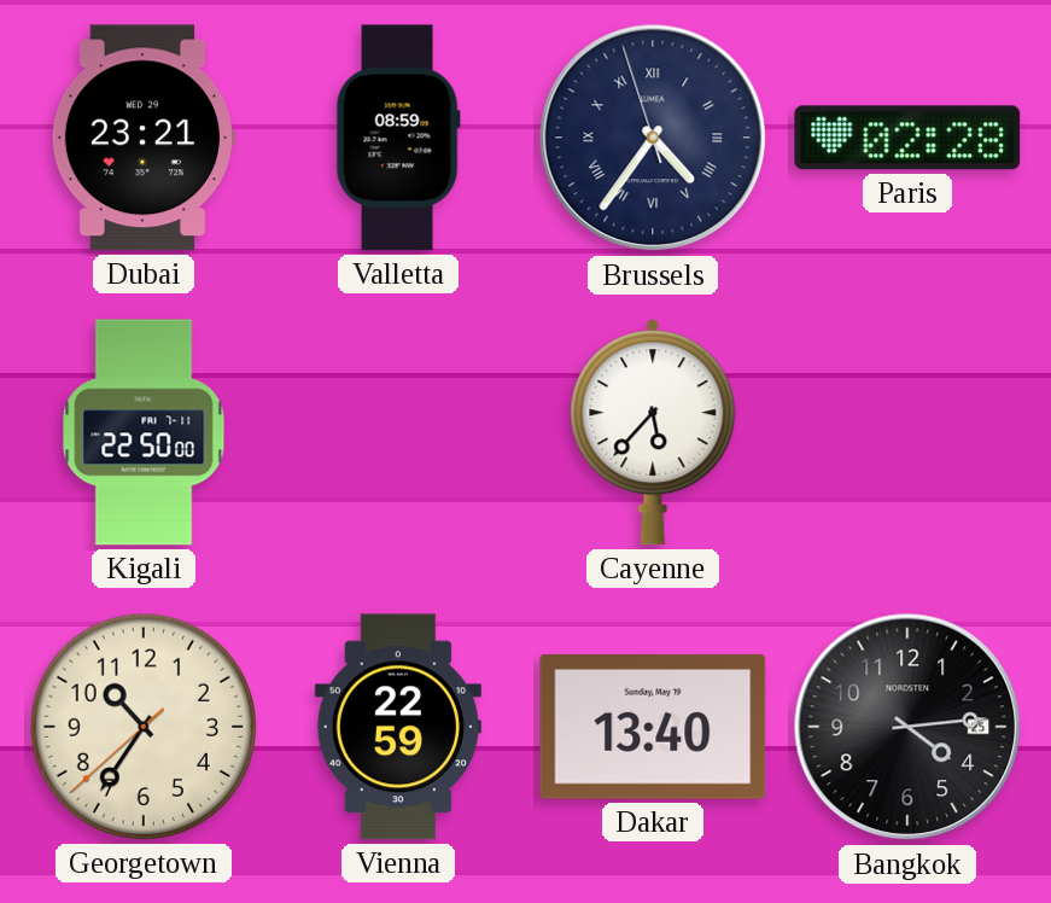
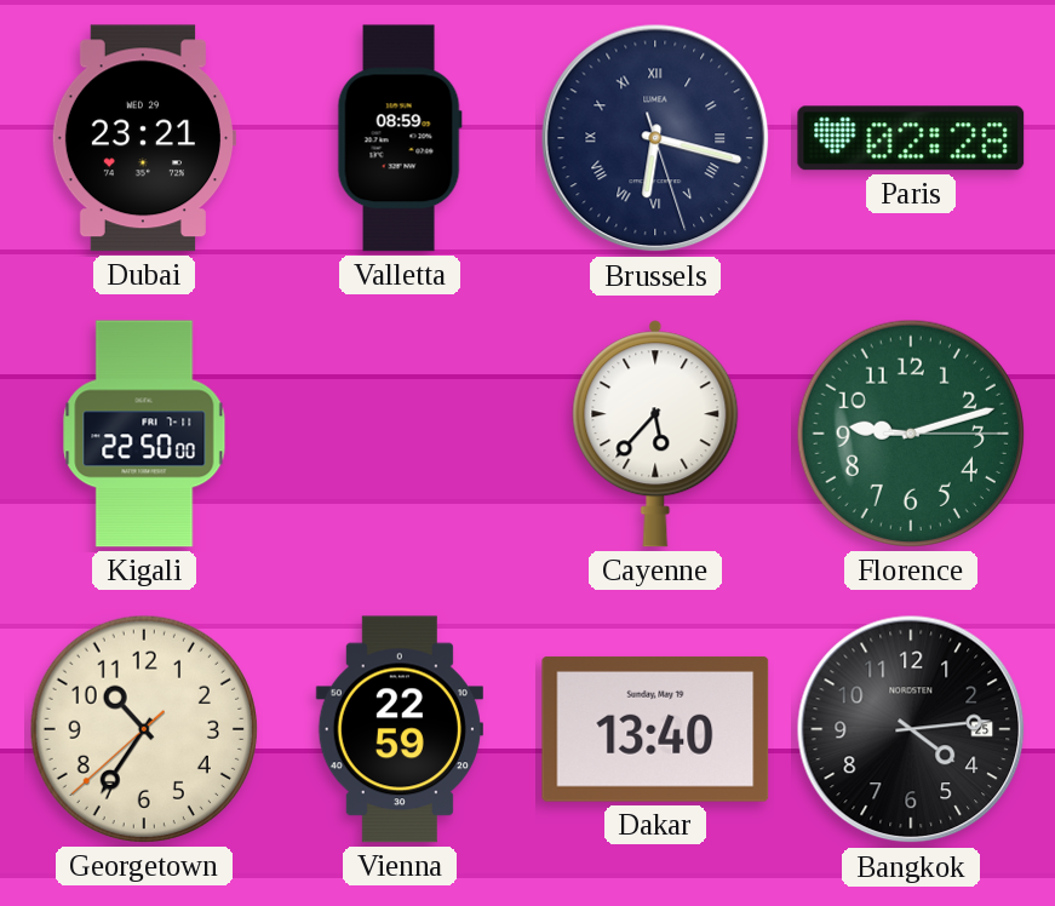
Brussels: 4:35 -> 6:17
Florence: none -> 9:12
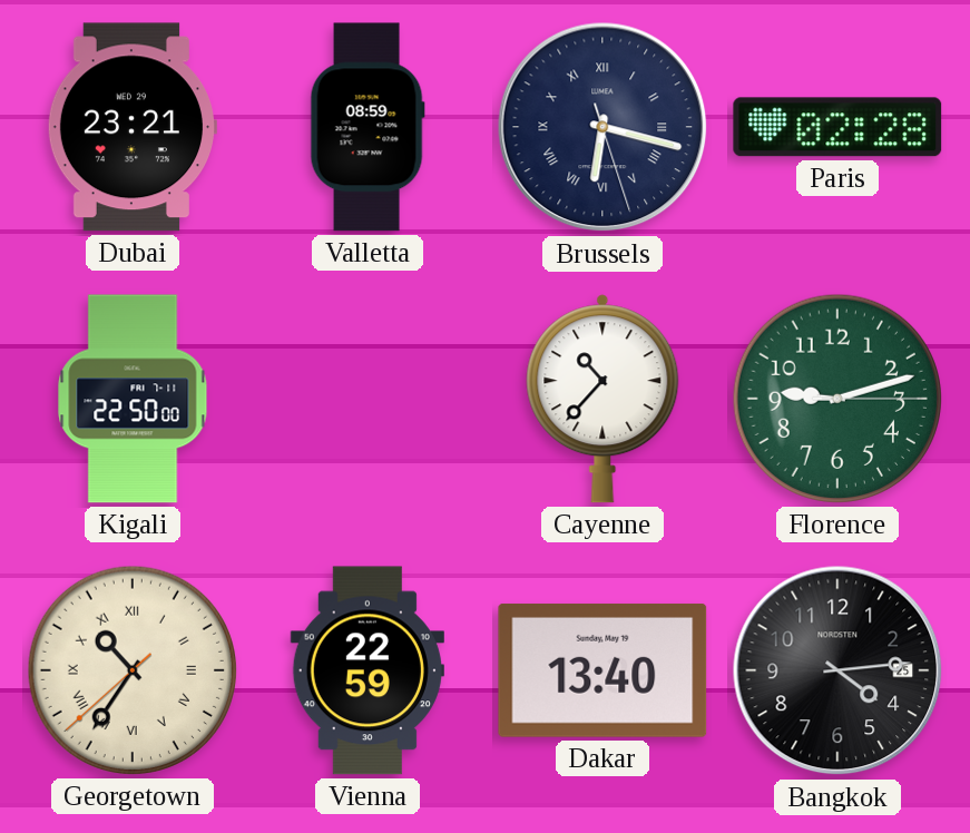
Cayenne: 5:37 -> 10:37
Georgetown numerals: Arabic -> Roman
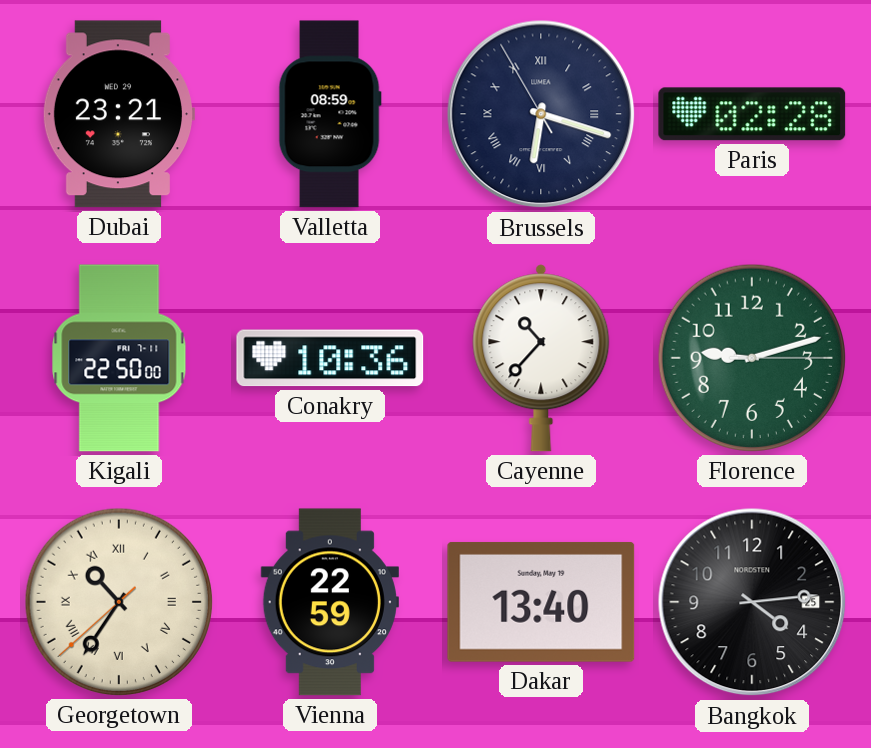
Brussels: 6:17:27 -> 6:17:55
Conakry: none -> 10:36
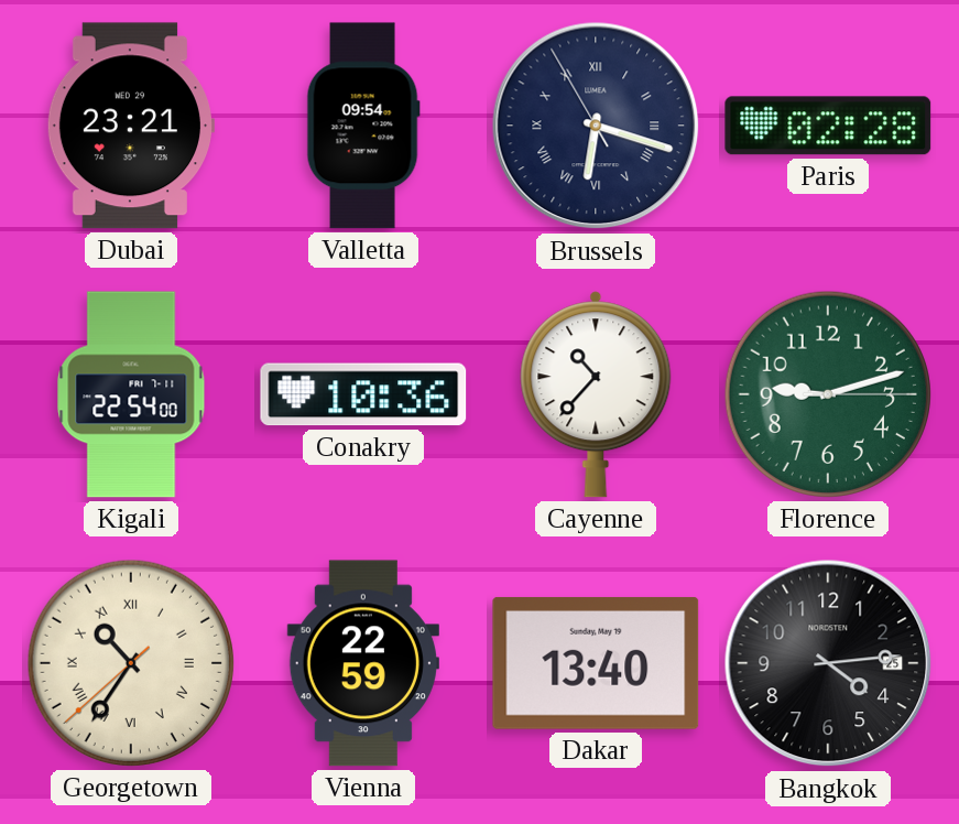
Valletta: 08:59 -> 09:54
Kigali: 22:50 -> 22:54
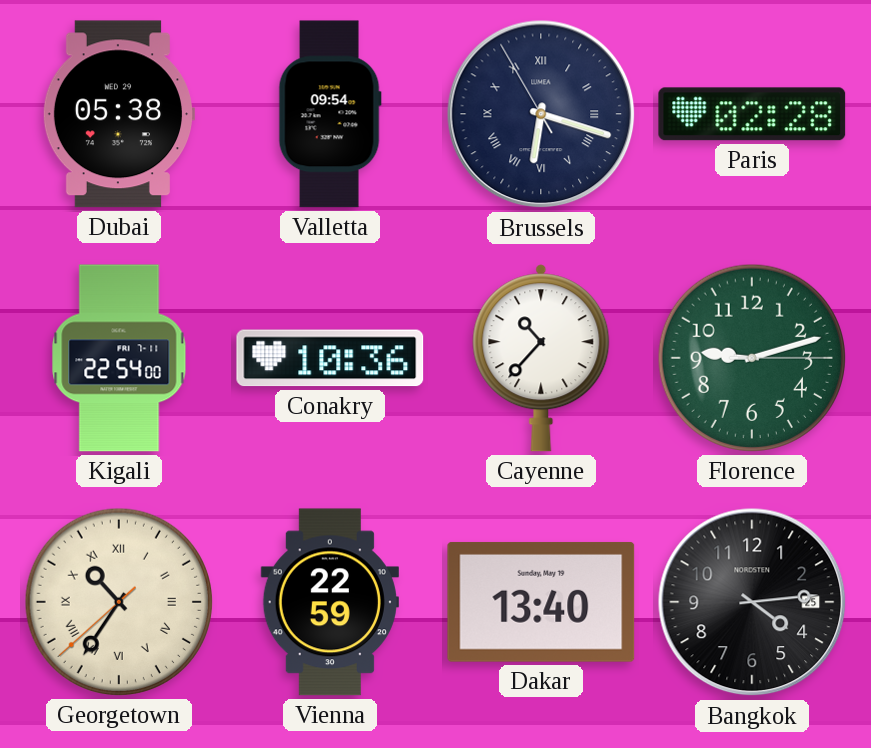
Dubai: 23:21 -> 05:38
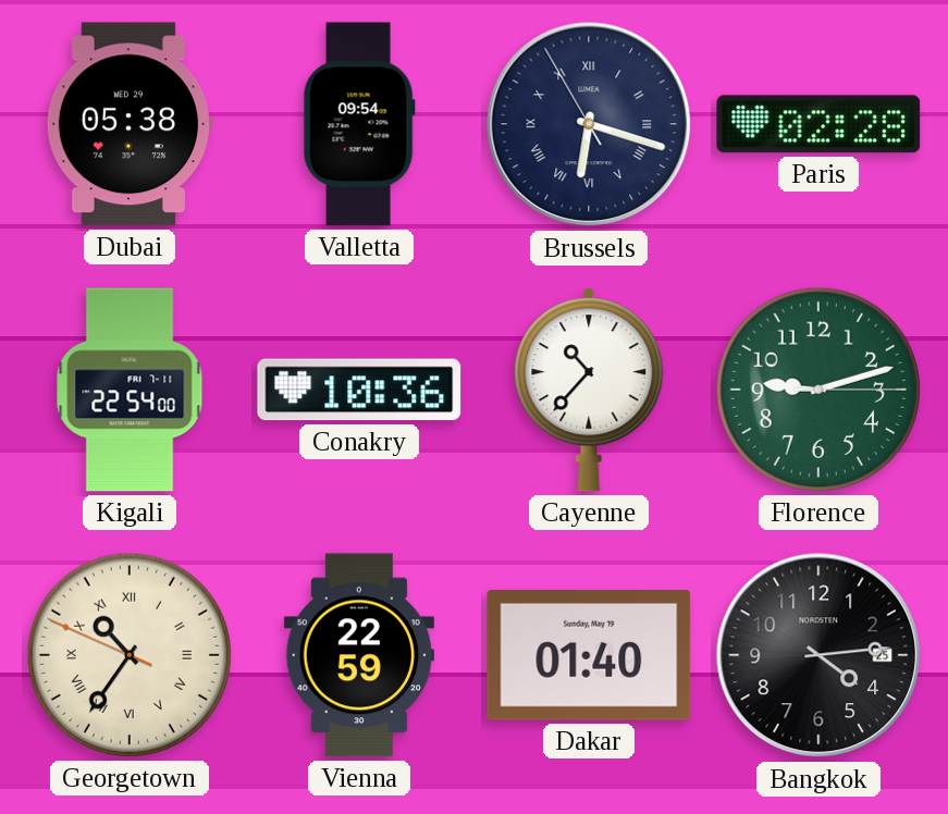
Georgetown: 10:35:38 -> 10:35:49
Dakar: 13:40 -> 01:40
